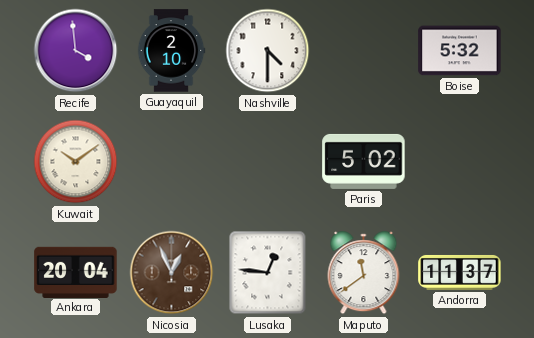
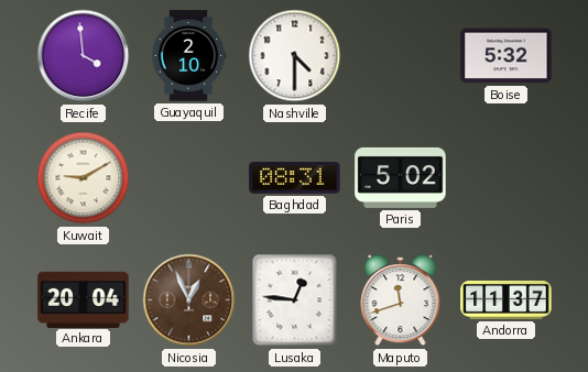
Kuwait: 10:09 -> 9:10
Baghdad: none -> 08:31
Maputo: 11:39 -> 11:42
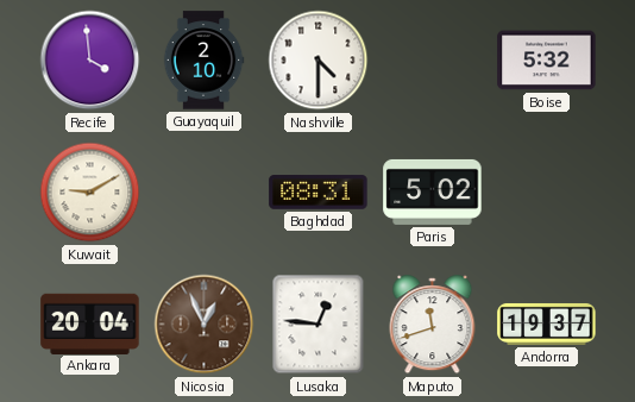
Andorra: 11:37 -> 19:37
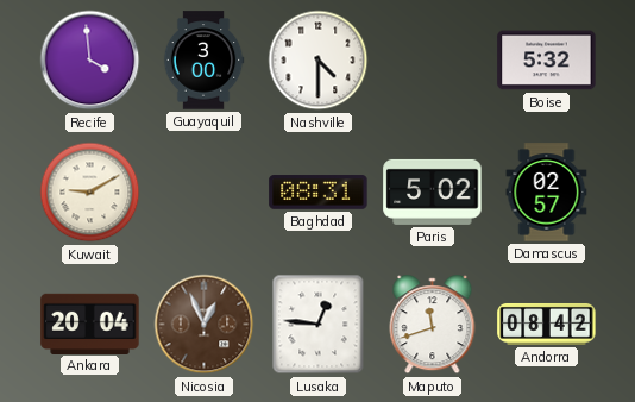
Guayaquil: 2:10 -> 3:00
Damascus: none -> 02:57
Andorra: 19:37 -> 08:42
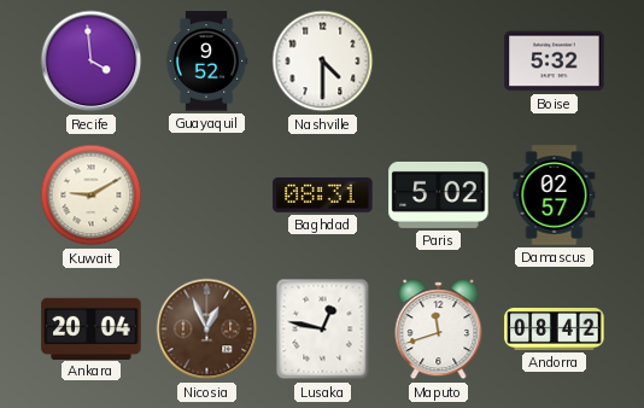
Guayaquil: 3:00 -> 9:52
Lusaka: 12:46 -> 12:47
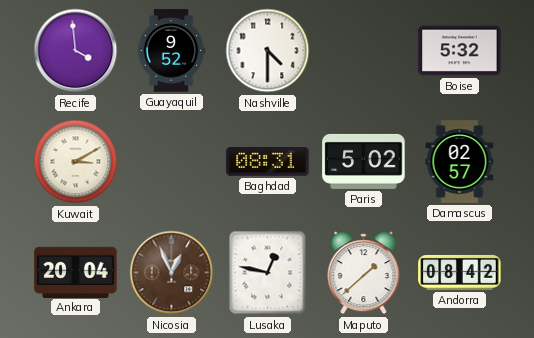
Kuwait: 9:10 -> 3:10
Maputo: 11:42 -> 1:38
